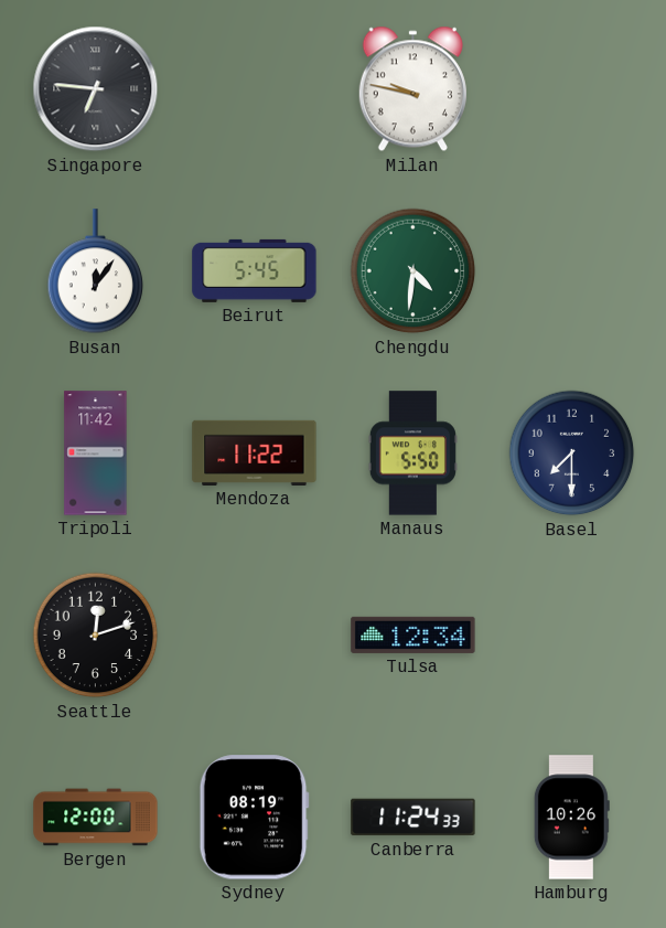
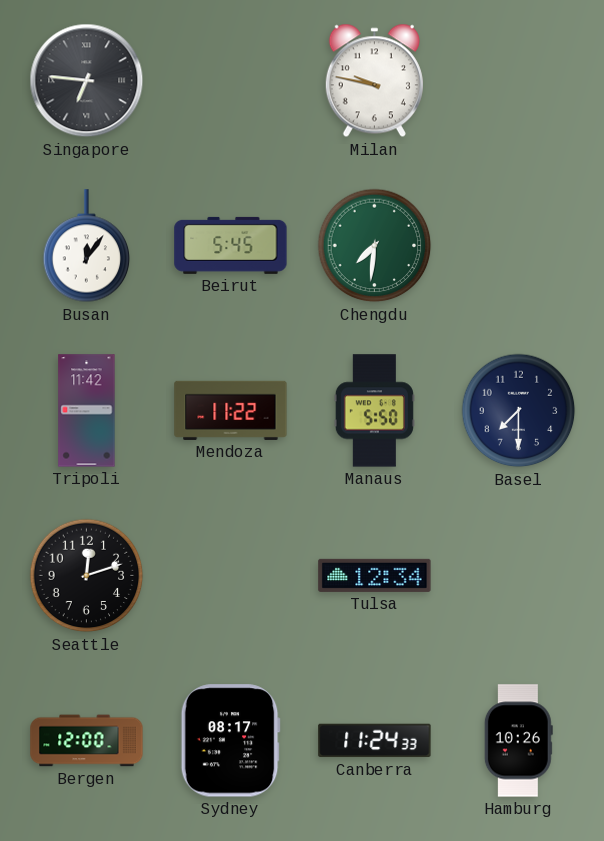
Chengdu: 4:31 -> 7:31
Sydney: 08:19 -> 08:17
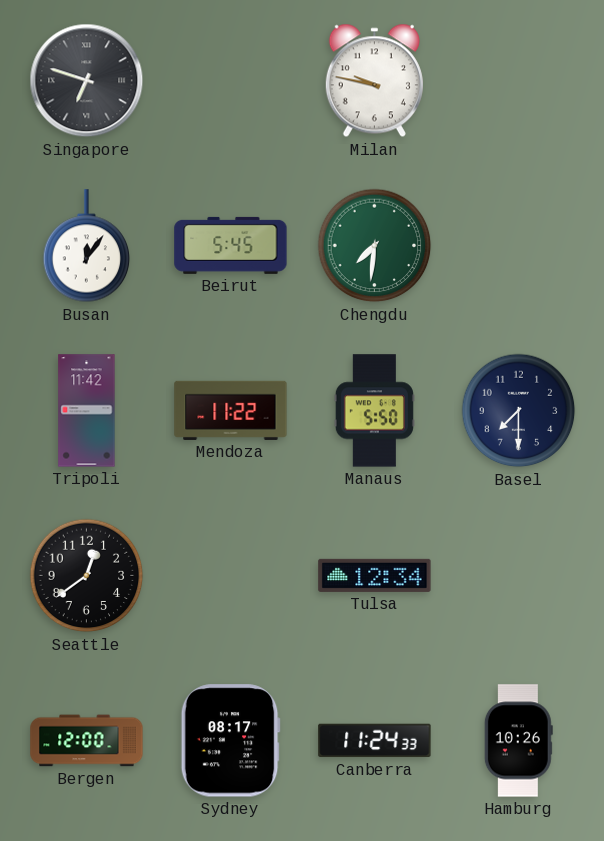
Singapore: 6:46 -> 6:48
Seattle: 12:12 -> 12:39
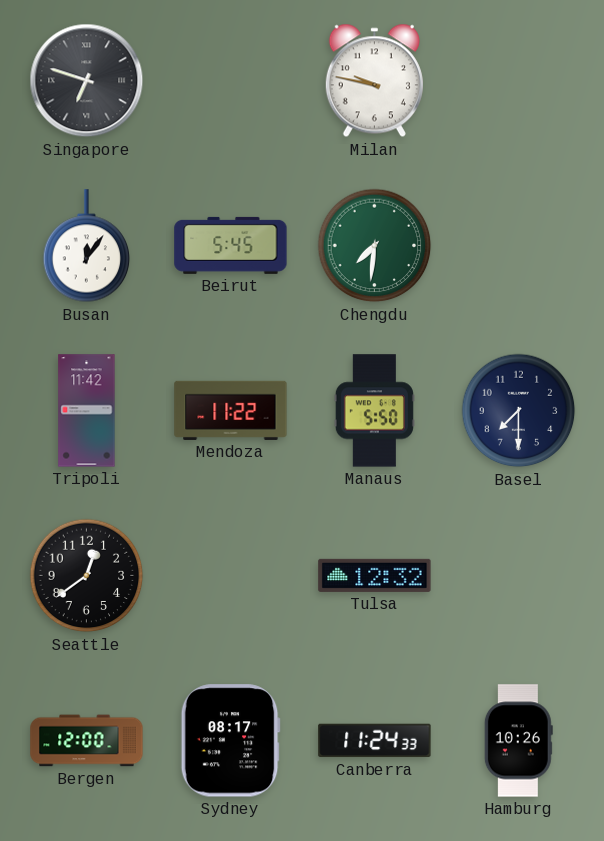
Tulsa: 12:34 -> 12:32
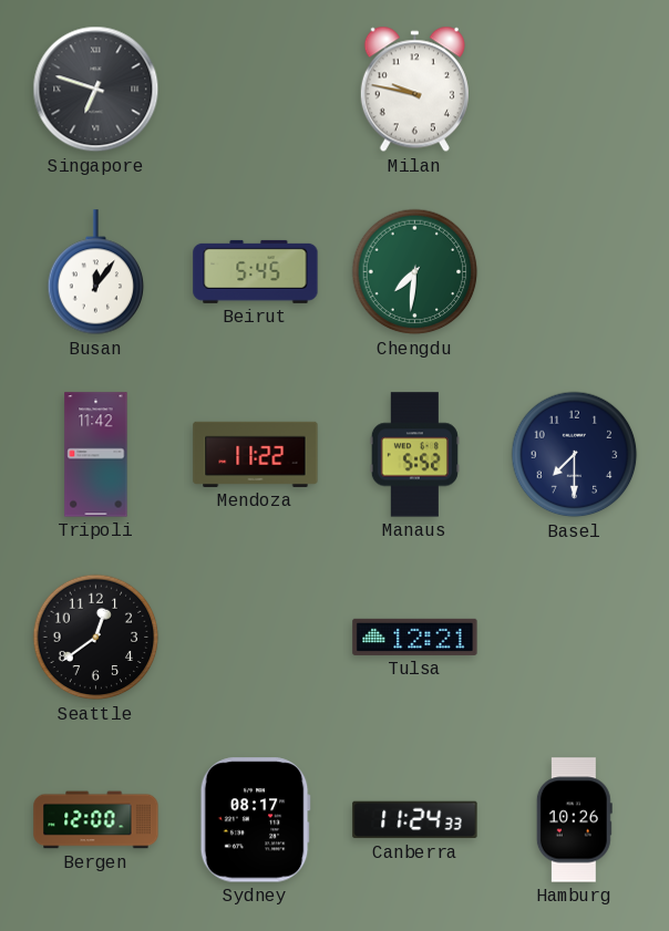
Manaus: 5:50 -> 5:52
Tulsa: 12:32 -> 12:21
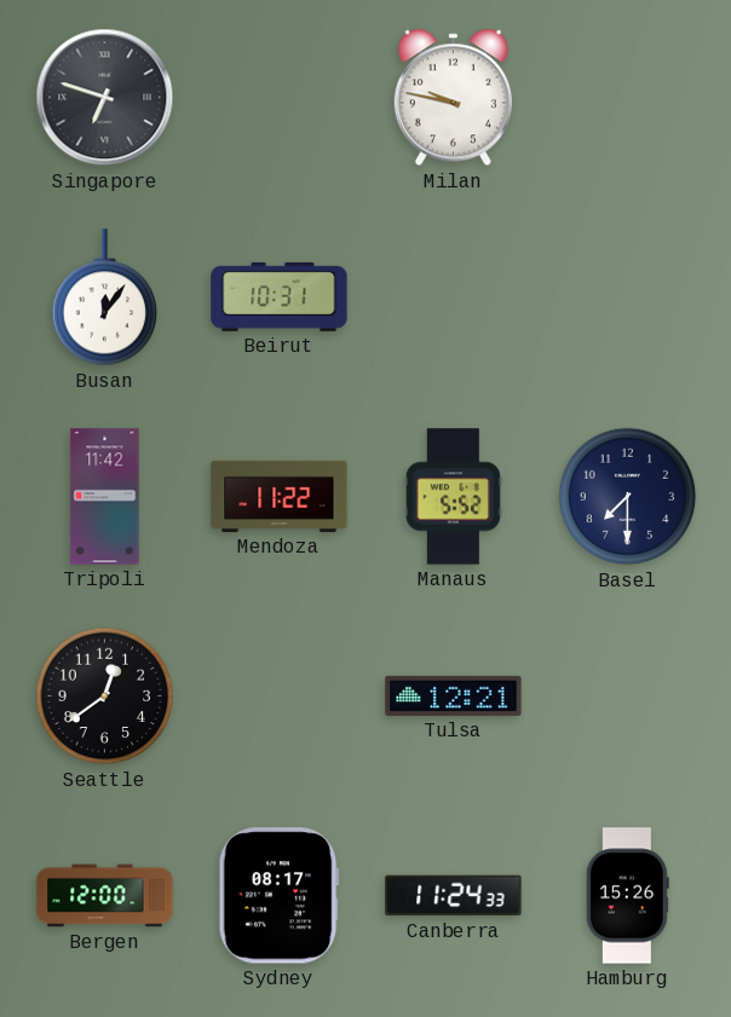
Beirut: 5:45 -> 10:31
Chengdu: 7:31 -> none
Hamburg: 10:26 -> 15:26
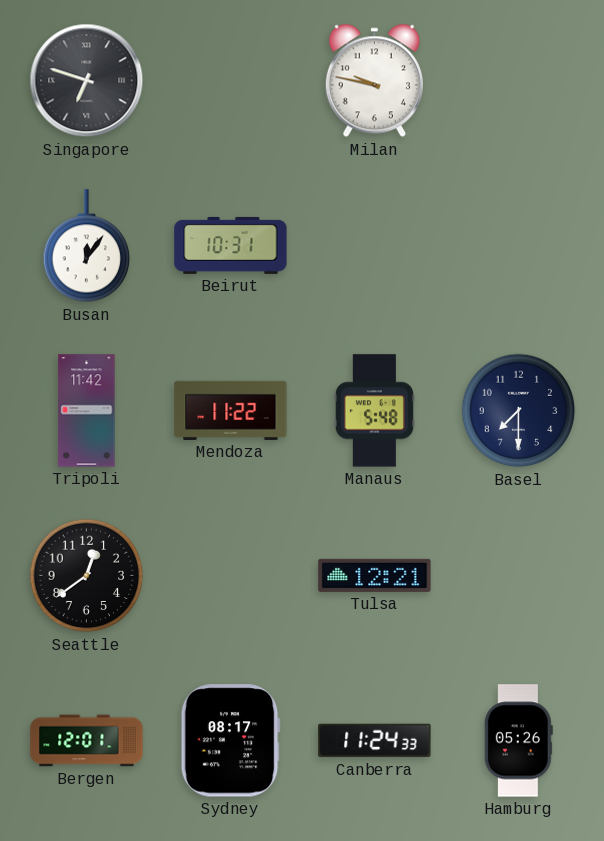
Manaus: 5:52 -> 5:48
Bergen: 12:00 -> 12:01
Hamburg: 15:26 -> 05:26
